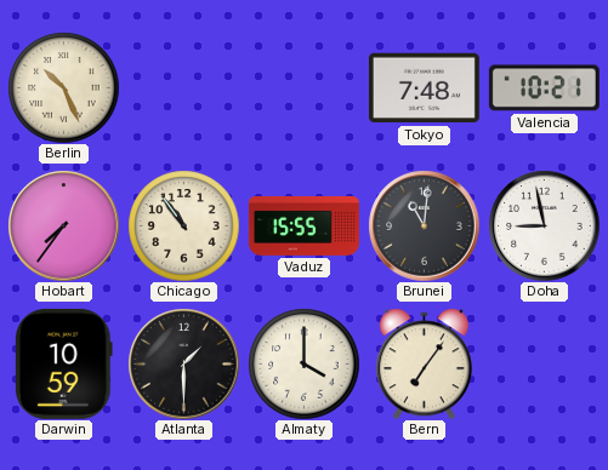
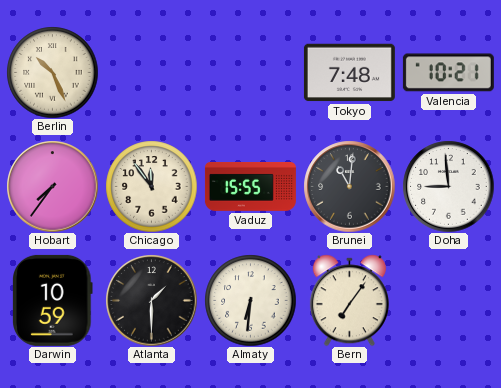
Chicago: 10:54 -> 11:54
Doha: 8:58 -> 8:59
Almaty: 4:00 -> 6:31
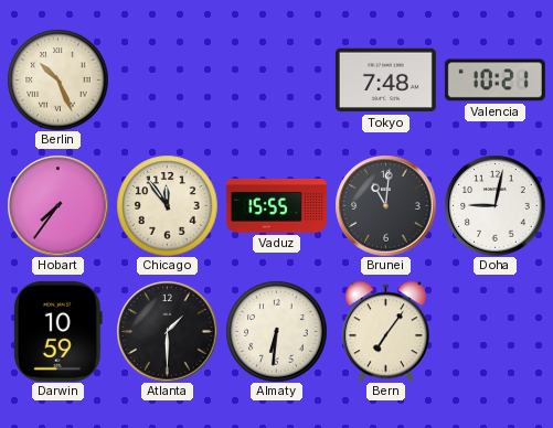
Doha: 8:59 -> 9:02
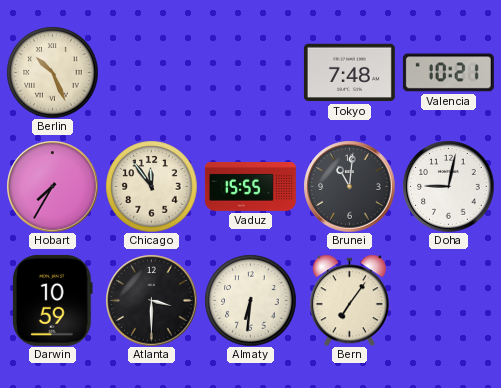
Hobart: 7:36 -> 7:35
Atlanta: 1:30 -> 3:30
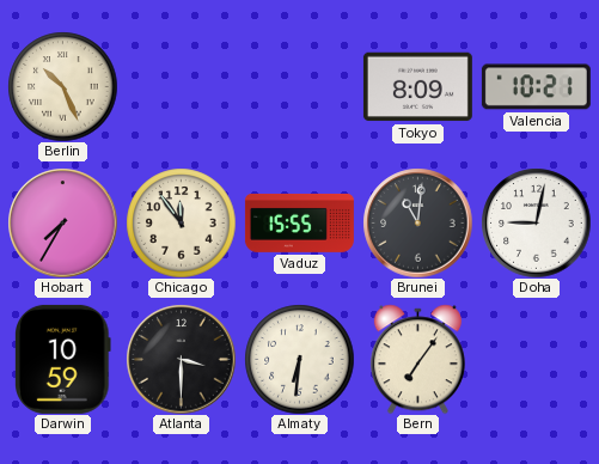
Tokyo: 7:48 -> 8:09
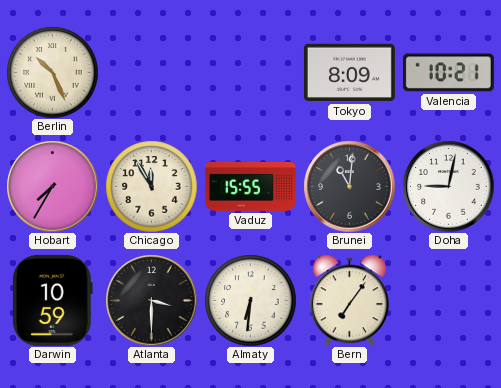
Chicago: 11:54 -> 11:55
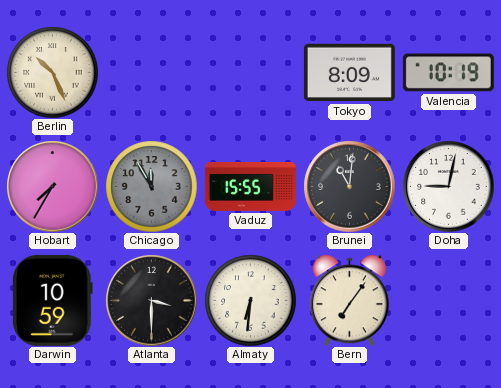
Valencia: 10:21 -> 10:19
Chicago dial: cream -> grey
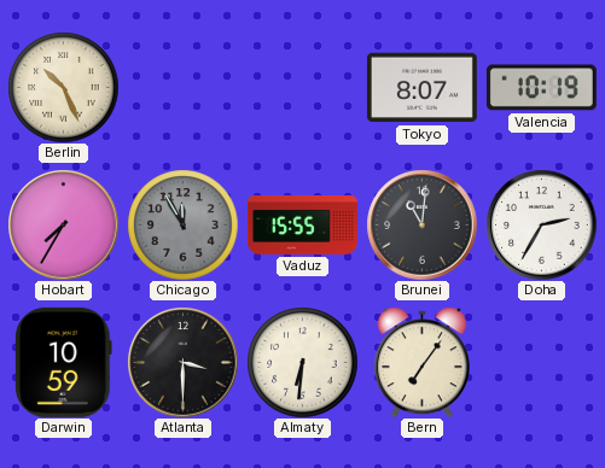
Tokyo: 8:09 -> 8:07
Doha: 9:02 -> 2:35
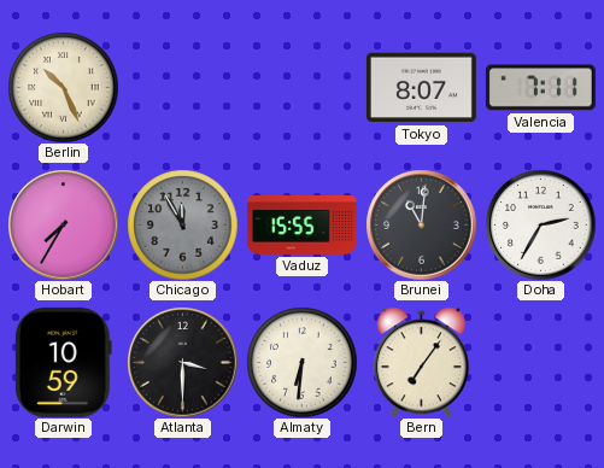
Valencia: 10:19 -> 7:11
